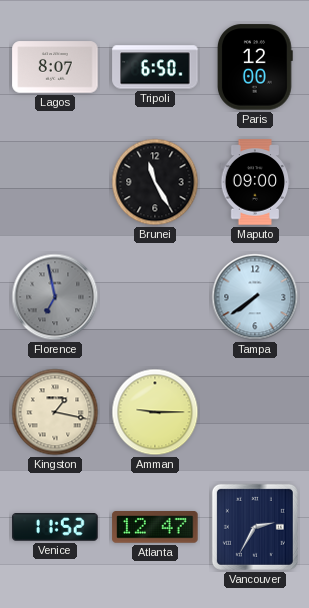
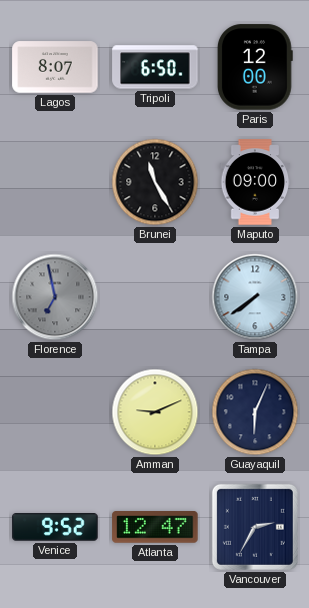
Kingston: 1:17 -> none
Amman: 9:15 -> 9:11
Guayaquil: none -> 6:04
Venice: 11:52 -> 9:52
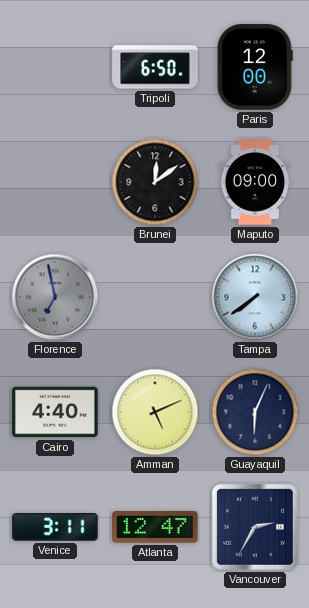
Lagos: 8:07 -> none
Brunei: 11:25 -> 12:09
Cairo: none -> 4:40
Amman: 9:11 -> 5:11
Venice: 9:52 -> 3:11
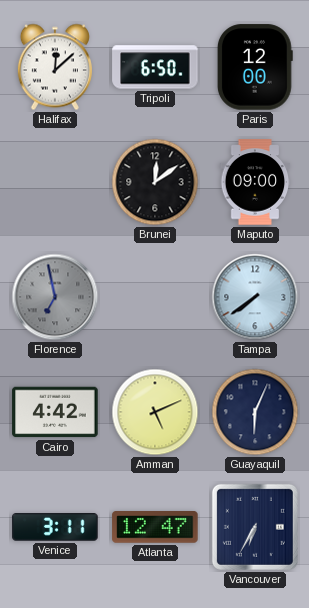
Halifax: none -> 12:08
Cairo: 4:40 -> 4:42
Vancouver: 2:35 -> 6:35
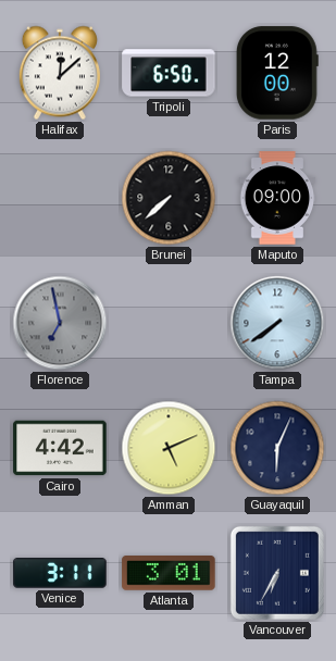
Brunei: 12:09 -> 7:38
Atlanta: 12:47 -> 3:01
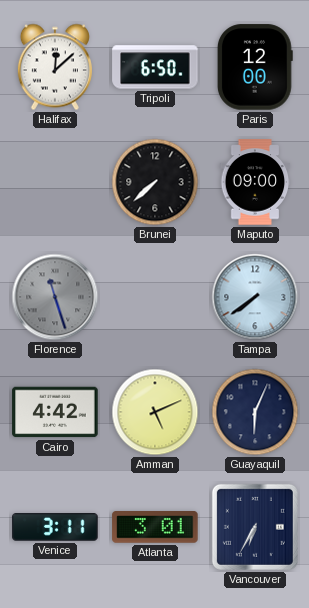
Florence: 6:58 -> 11:27
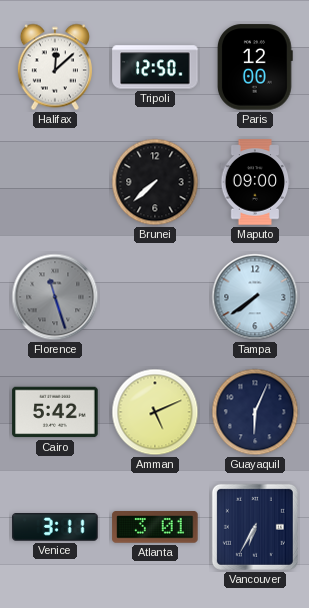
Tripoli: 6:50 -> 12:50
Cairo: 4:42 -> 5:42
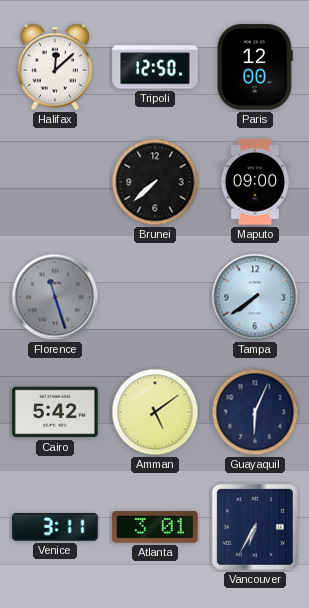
Amman: 5:11 -> 5:09
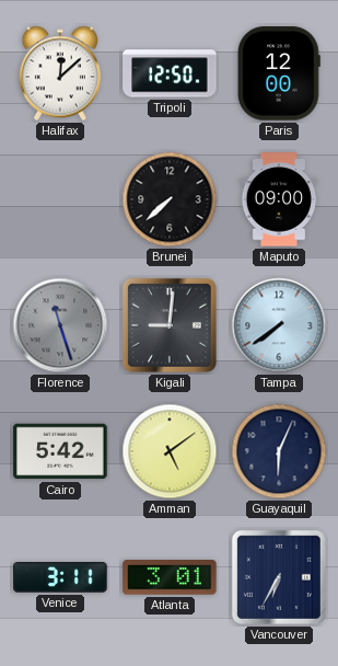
Kigali: none -> 9:01
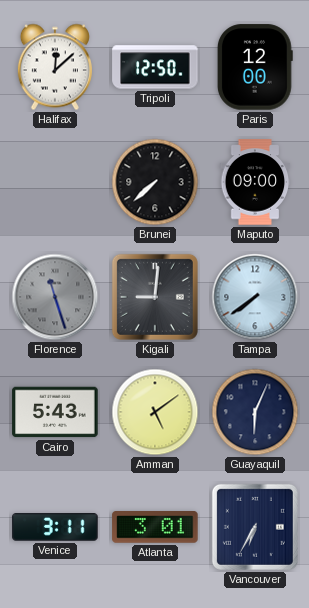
Cairo: 5:42 -> 5:43
